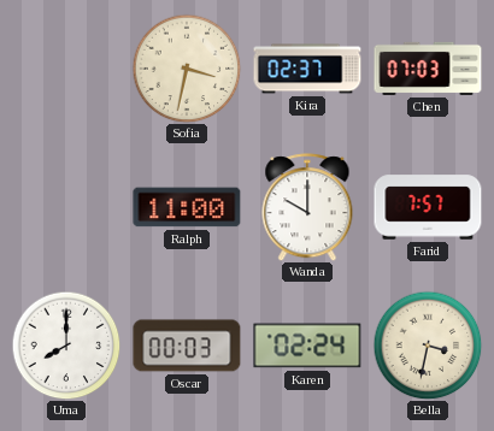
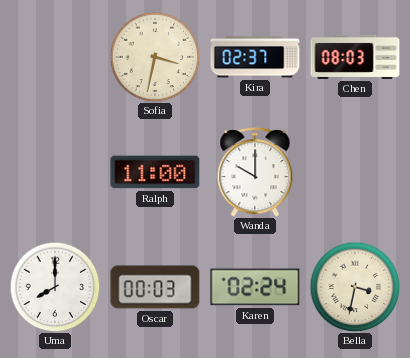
Chen: 07:03 -> 08:03
Farid: 7:57 -> none
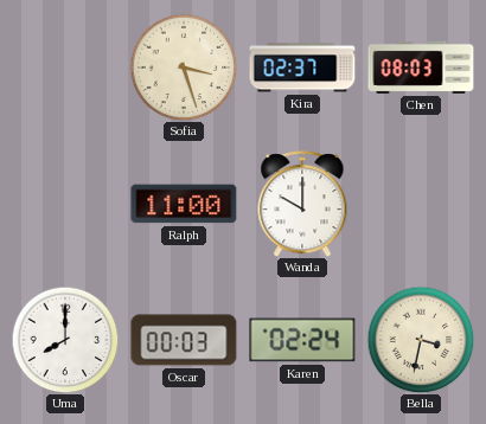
Sofia: 3:32 -> 3:27
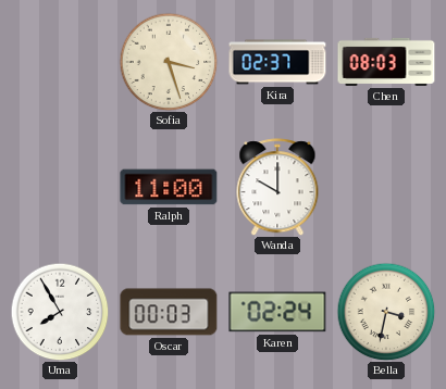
Uma: 8:00 -> 7:55
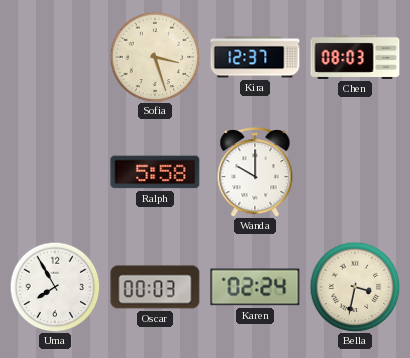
Kira: 02:37 -> 12:37
Ralph: 11:00 -> 5:58
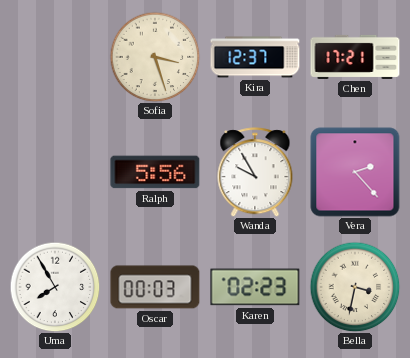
Chen: 08:03 -> 17:21
Ralph: 5:58 -> 5:56
Wanda: 10:00 -> 9:55
Vera: none -> 2:23
Karen: 02:24 -> 02:23
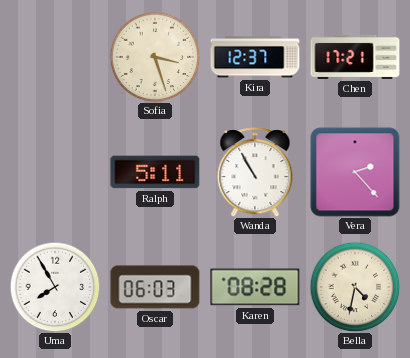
Ralph: 5:56 -> 5:11
Wanda: 9:55 -> 10:55
Oscar: 00:03 -> 06:03
Karen: 02:23 -> 08:28
Bella: 3:32 -> 4:32
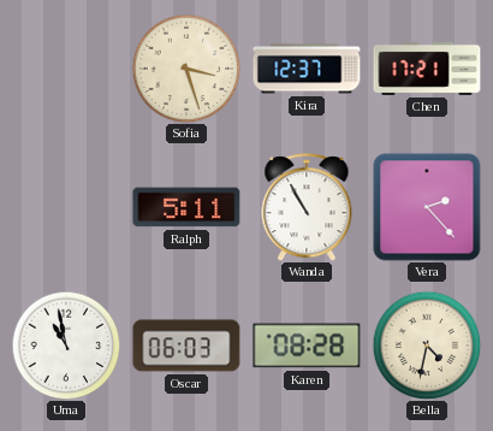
Uma: 7:55 -> 10:58
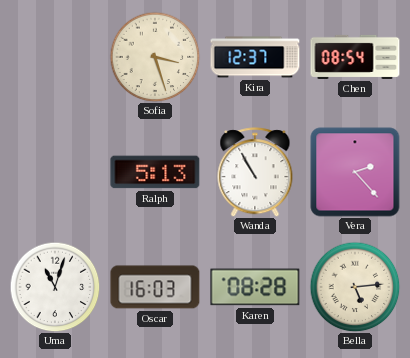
Chen: 17:21 -> 08:54
Ralph: 5:11 -> 5:13
Uma: 10:58 -> 11:03
Oscar: 06:03 -> 16:03
Bella: 4:32 -> 5:14
